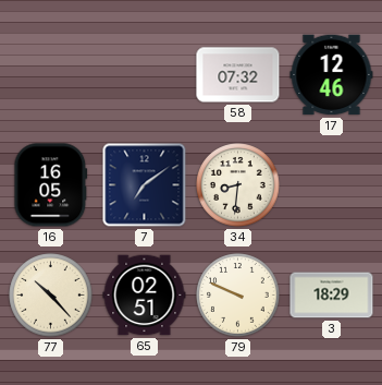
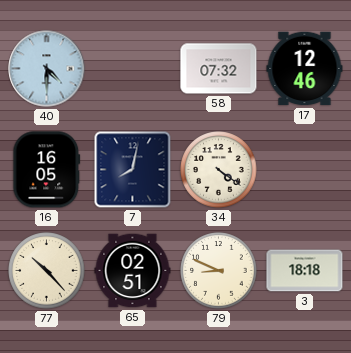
40: none -> 4:30
7: 7:09 -> 8:02
34: 8:31 -> 4:21
79: 9:49 -> 8:49
3: 18:29 -> 18:18
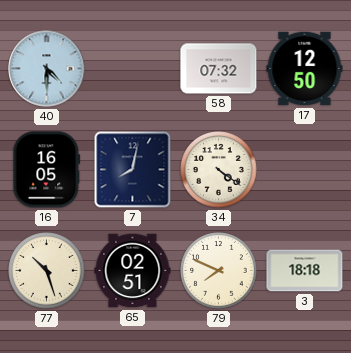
17: 12:46 -> 12:50
77: 10:23 -> 10:27
79: 8:49 -> 7:49
